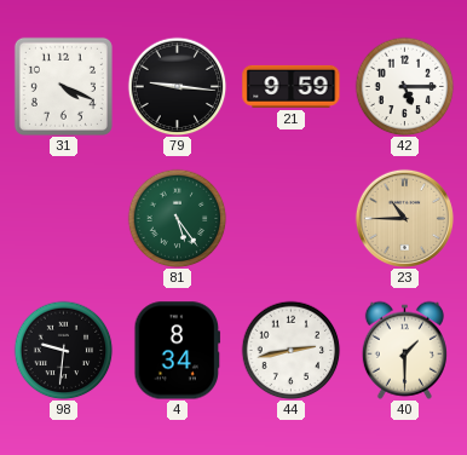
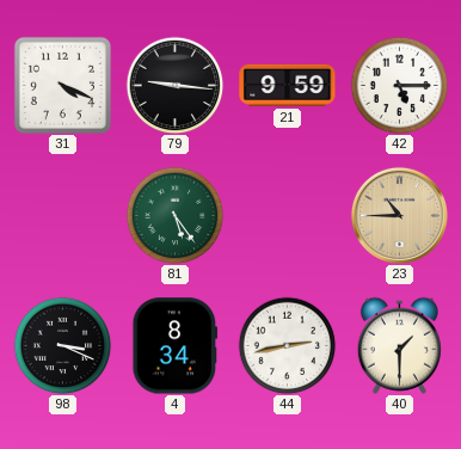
98: 9:31 -> 3:19
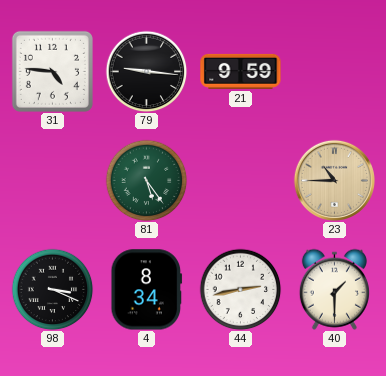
31: 4:19 -> 4:46
42: 5:15 -> none
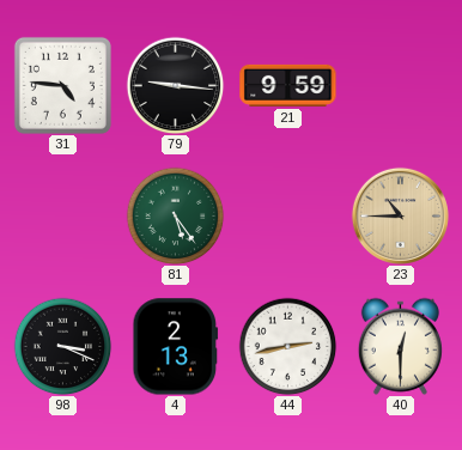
4: 8:34 -> 2:13
40: 1:30 -> 12:30
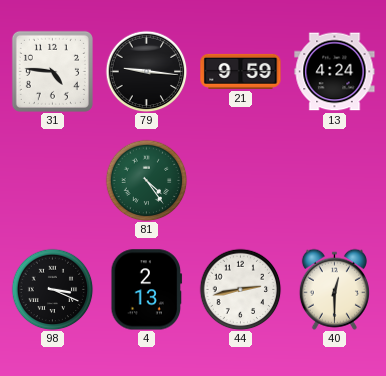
13: none -> 4:24
81: 5:24 -> 4:24
23: 10:45 -> none
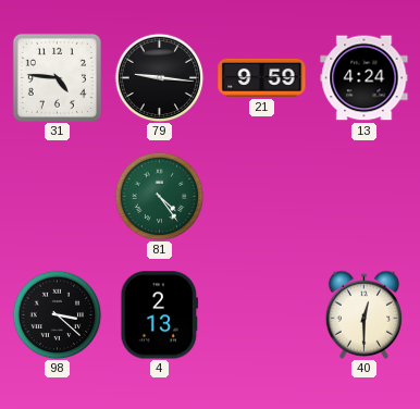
98: 3:19 -> 3:22
44: 2:43 -> none
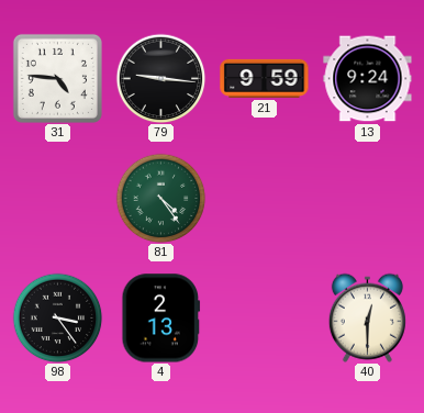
13: 4:24 -> 9:24
98: 3:22 -> 3:24
